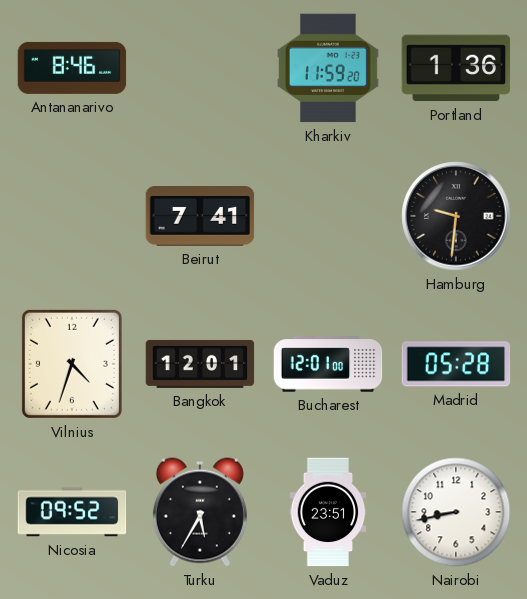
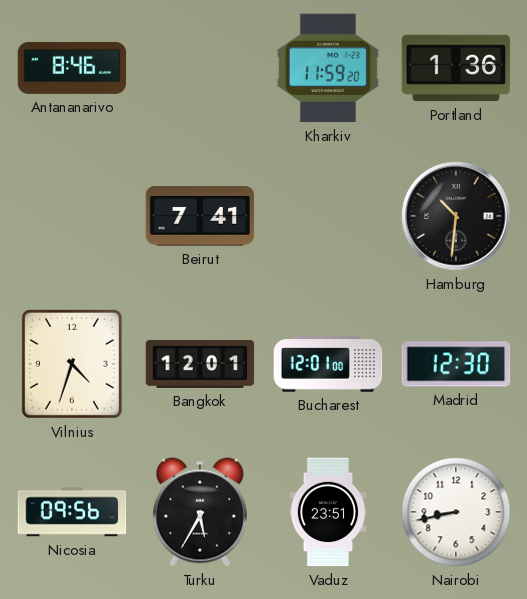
Hamburg: 9:31 -> 10:31
Madrid: 05:28 -> 12:30
Nicosia: 09:52 -> 09:56
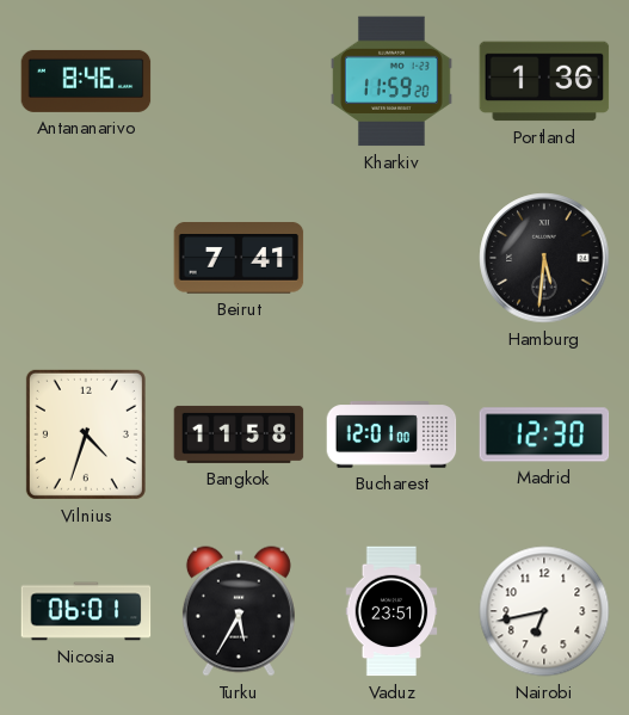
Hamburg: 10:31 -> 5:31
Bangkok: 12:01 -> 11:58
Nicosia: 09:56 -> 06:01
Nairobi: 8:43 -> 6:43
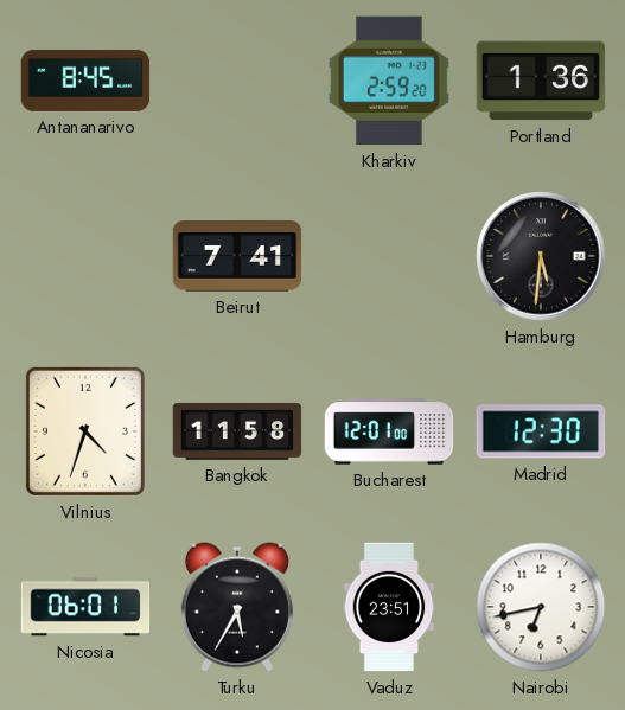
Antananarivo: 8:46 -> 8:45
Kharkiv: 11:59 -> 2:59
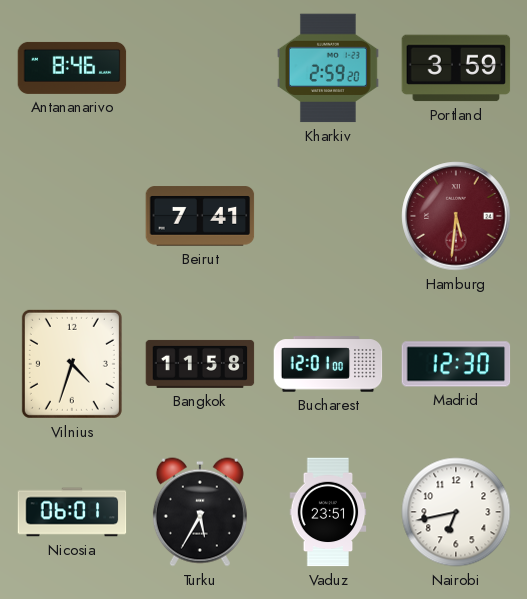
Antananarivo: 8:45 -> 8:46
Portland: 1:36 -> 3:59
Hamburg dial: black -> burgundy
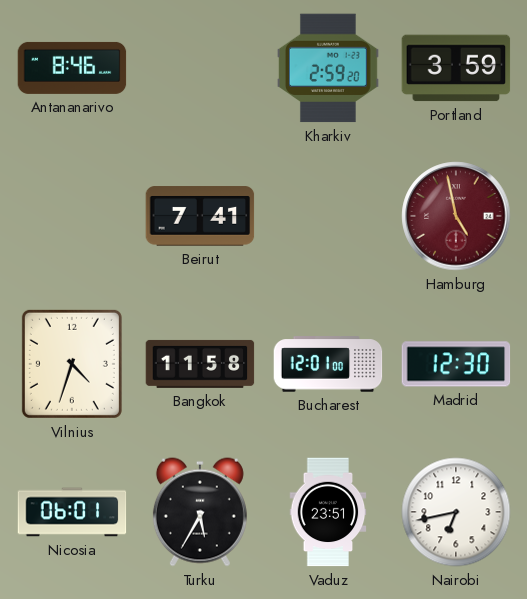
Hamburg: 5:31 -> 4:58
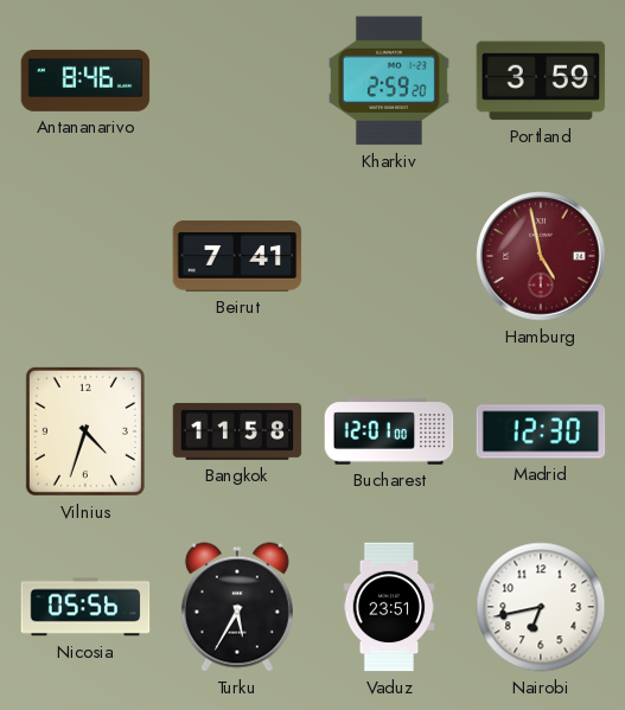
Nicosia: 06:01 -> 05:56
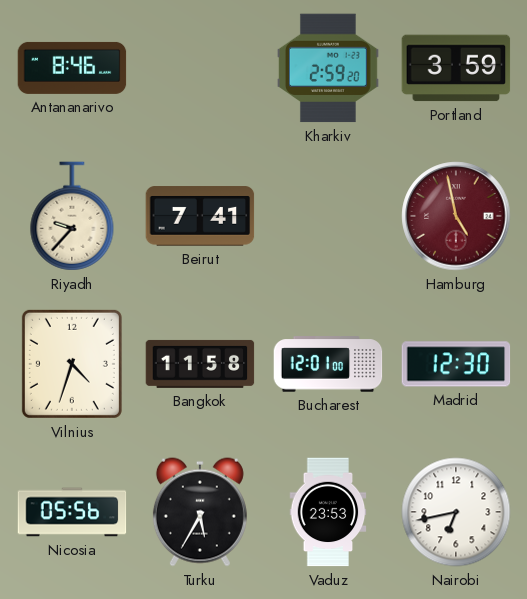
Riyadh: none -> 9:37
Vaduz: 23:51 -> 23:53
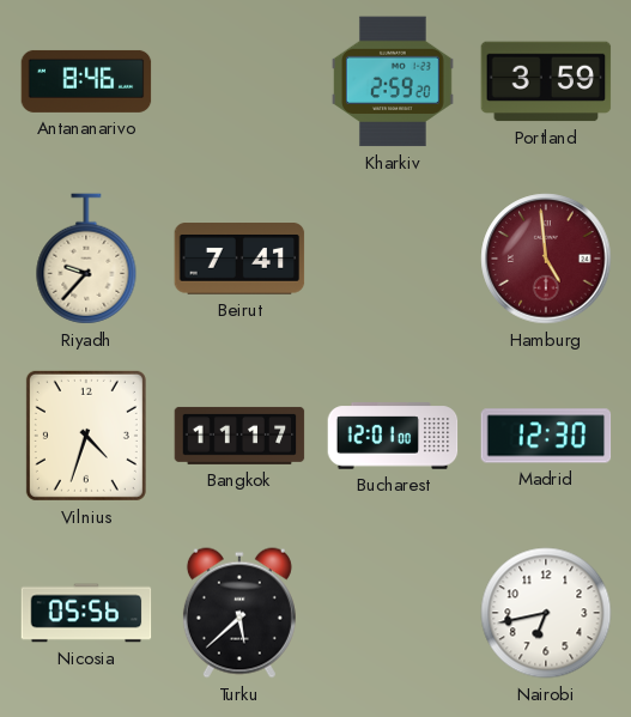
Hamburg: 4:58 -> 4:59
Bangkok: 11:58 -> 11:17
Turku: 5:35 -> 5:38
Vaduz: 23:53 -> none
